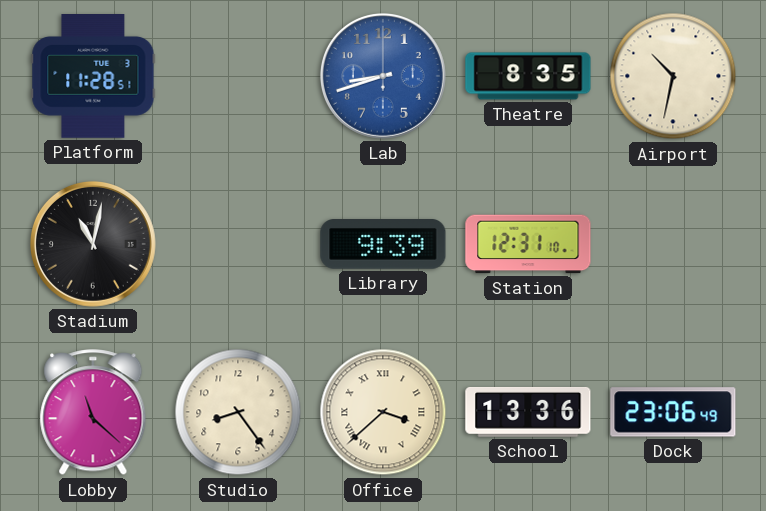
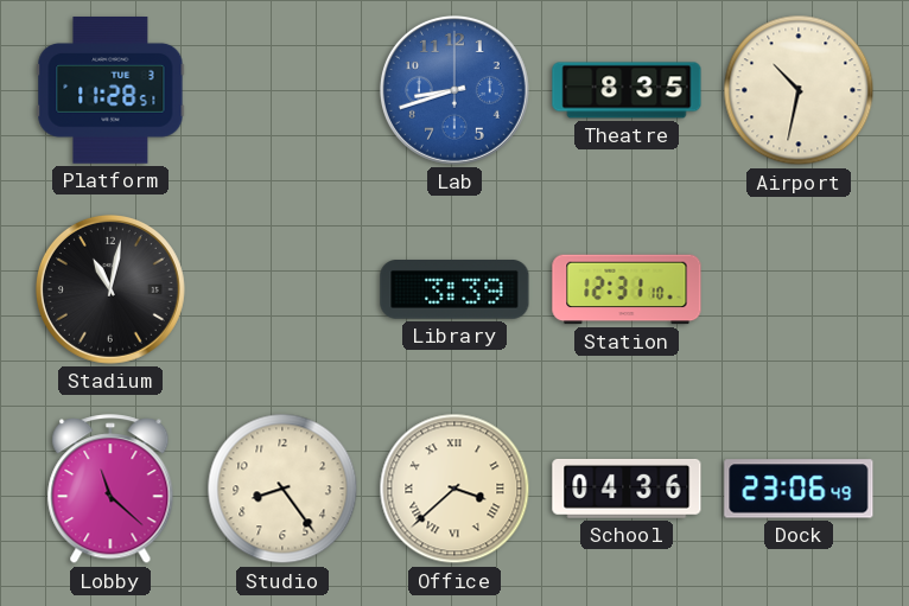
Library: 9:39 -> 3:39
School: 13:36 -> 04:36
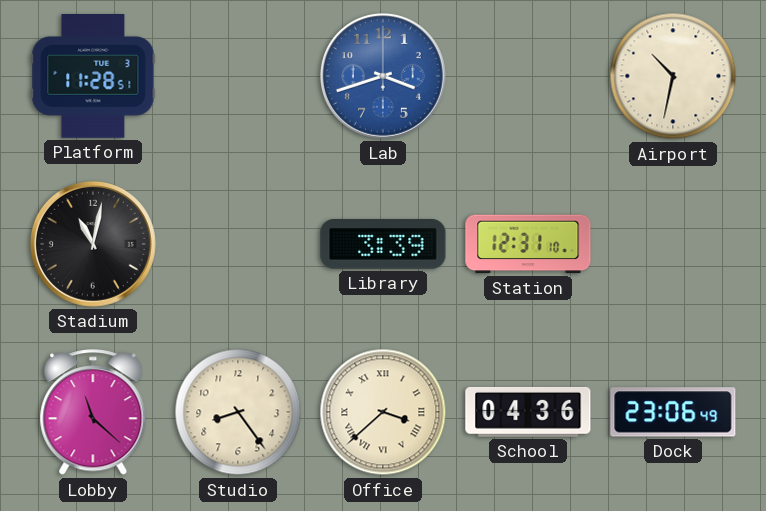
Lab: 8:42 -> 3:42
Theatre: 8:35 -> none
